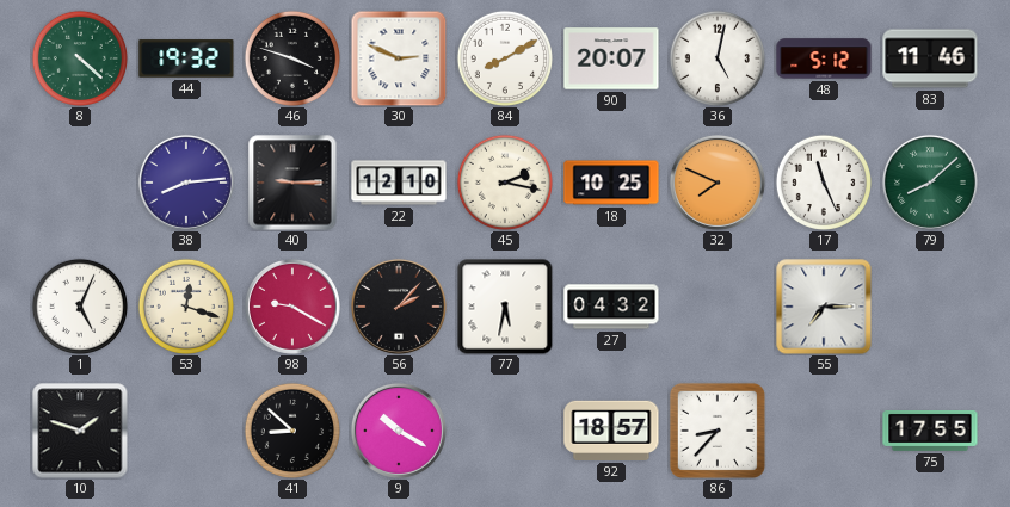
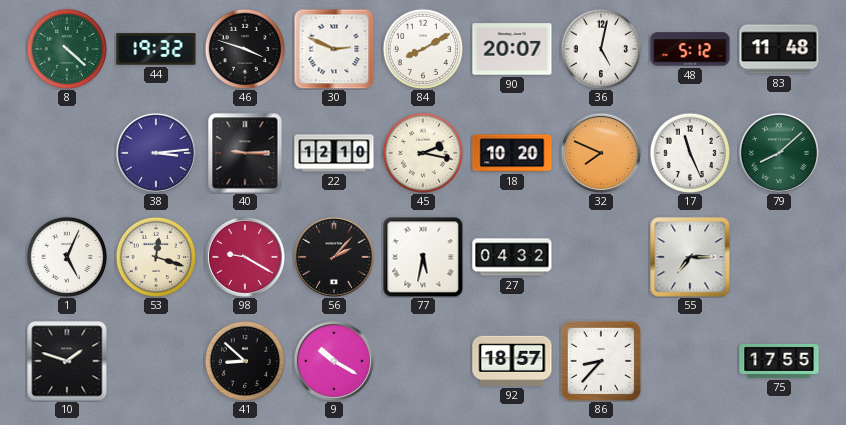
83: 11:46 -> 11:48
38: 8:14 -> 3:14
18: 10:25 -> 10:20
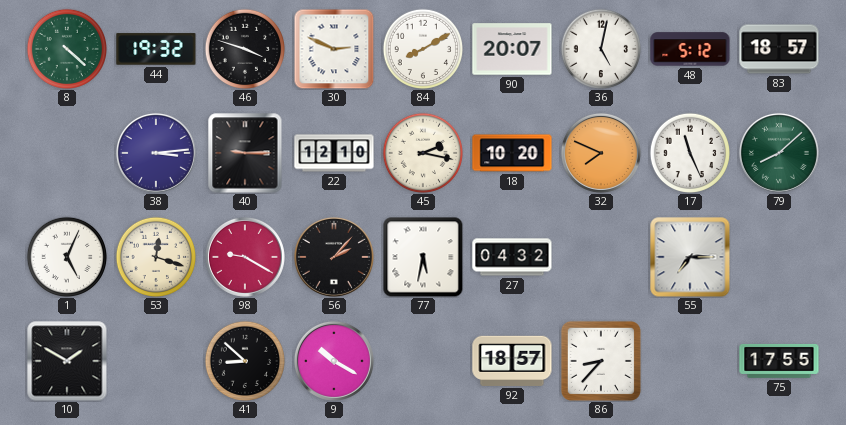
83: 11:48 -> 18:57
10: 1:48 -> 1:50
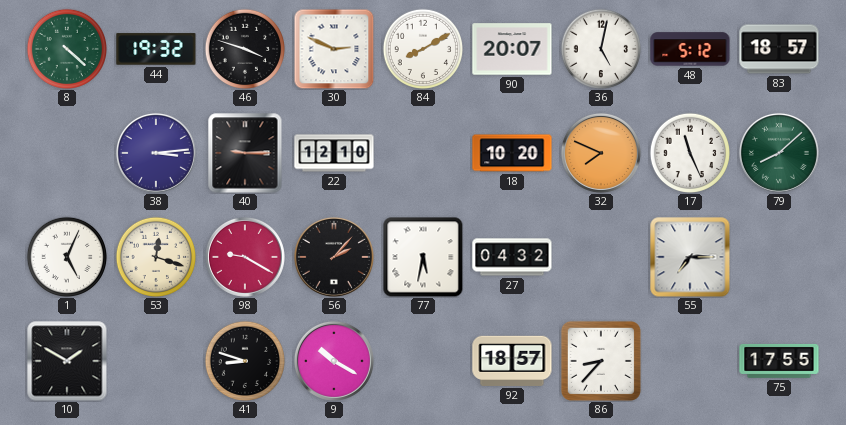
45: 2:17 -> none
41: 8:52 -> 8:48
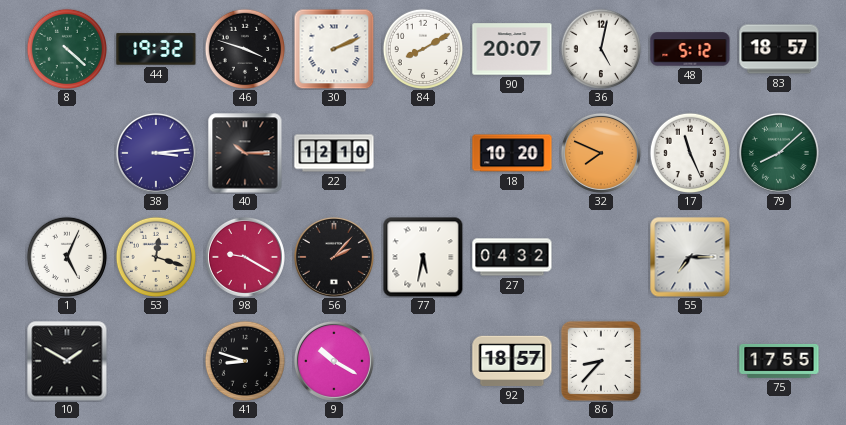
30: 2:49 -> 2:11
40: 9:15 -> 10:15
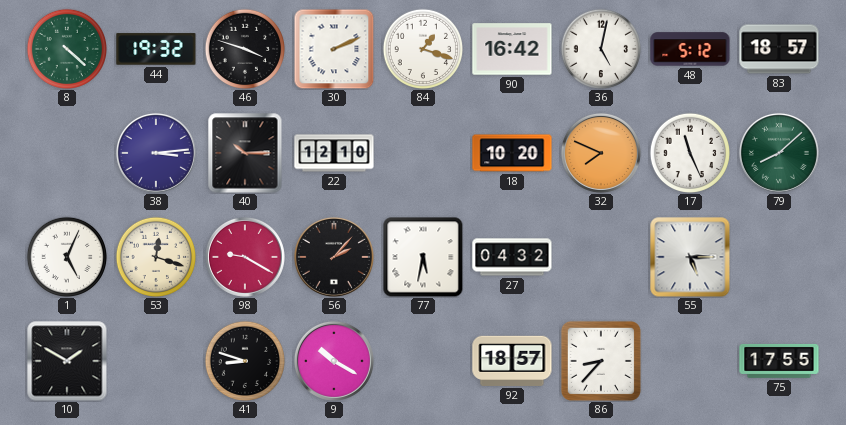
84: 8:10 -> 1:18
90: 20:07 -> 16:42
55: 7:15 -> 5:15
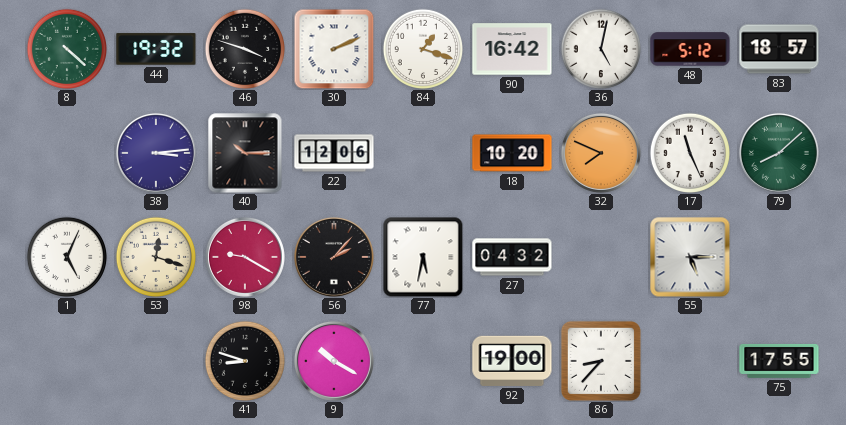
22: 12:10 -> 12:06
10: 1:50 -> none
92: 18:57 -> 19:00
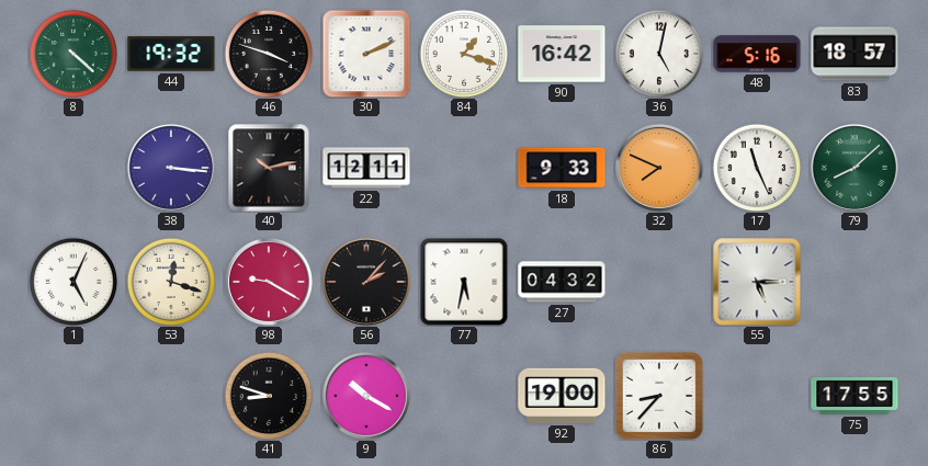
48: 5:12 -> 5:16
38: 3:14 -> 3:16
40: 10:15 -> 10:13
22: 12:06 -> 12:11
18: 10:20 -> 9:33
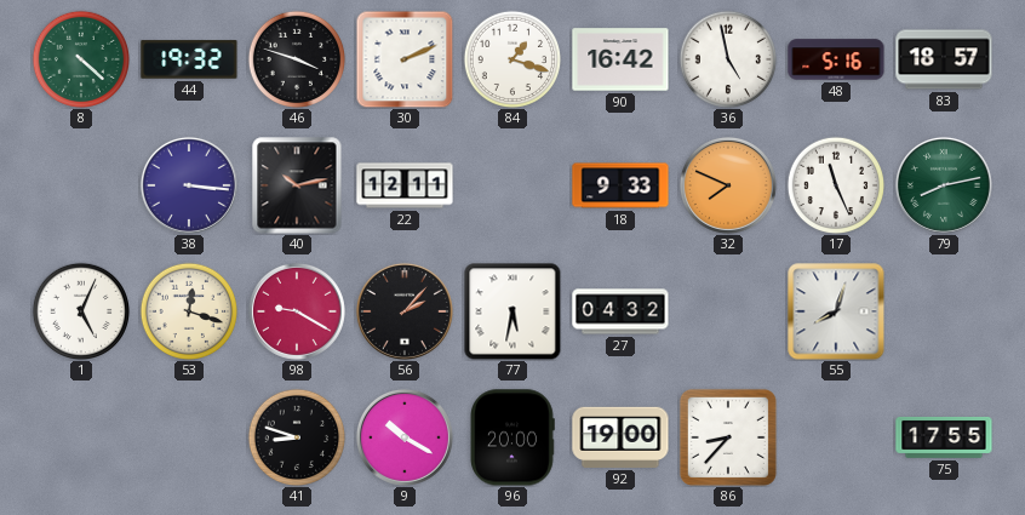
36: 5:02 -> 4:58
79: 8:08 -> 8:13
55: 5:15 -> 8:03
96: none -> 20:00
